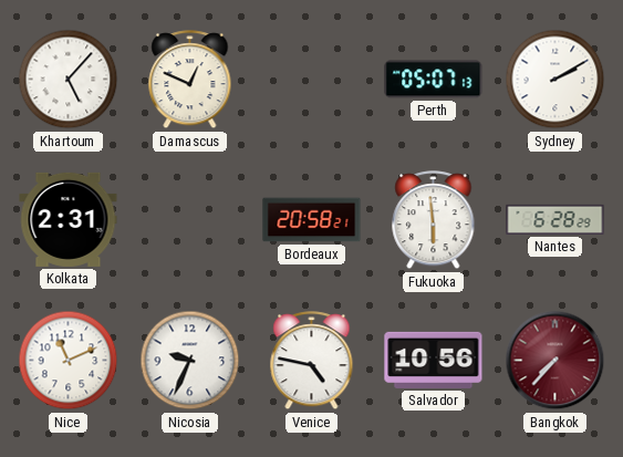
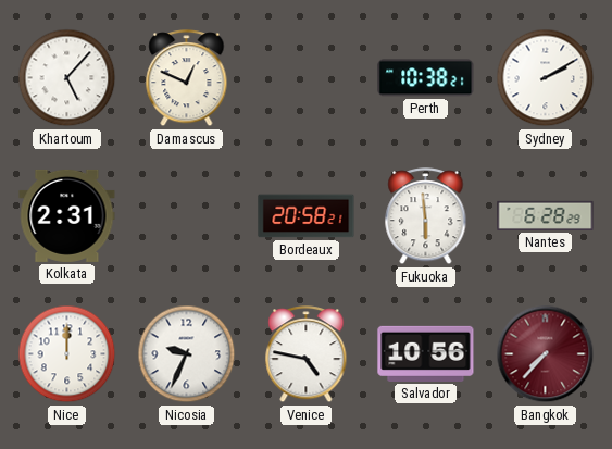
Perth: 05:07 -> 10:38
Nice: 11:11 -> 12:00
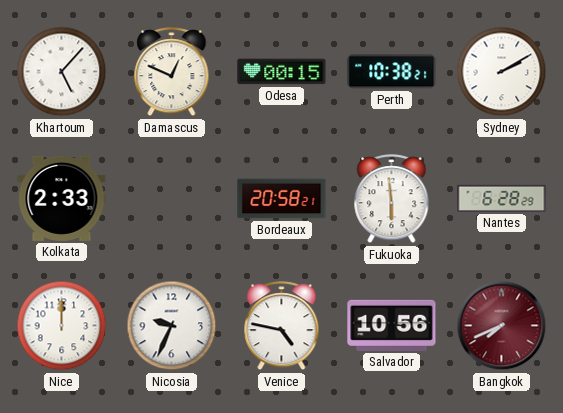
Odesa: none -> 00:15
Kolkata: 2:31 -> 2:33
Bangkok: 7:37 -> 7:41
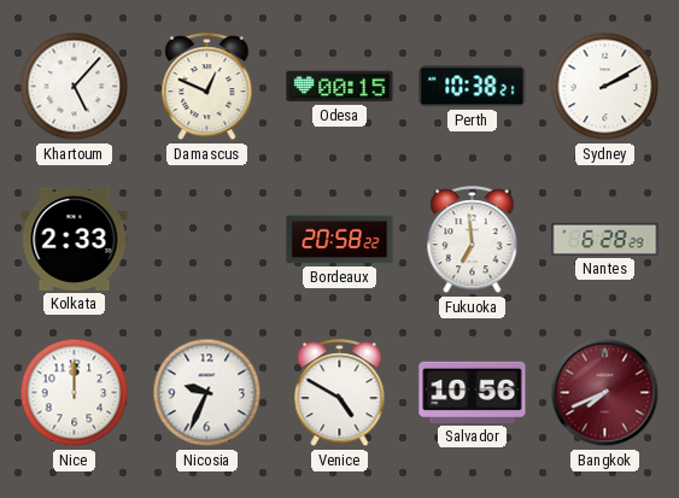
Bordeaux: 20:58:21 -> 20:58:22
Fukuoka: 5:59 -> 6:59
Venice: 4:47 -> 4:50
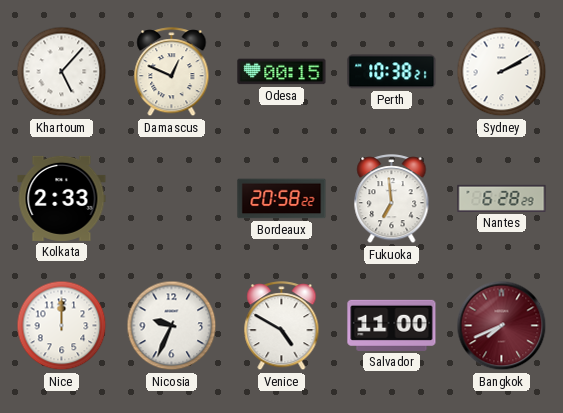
Salvador: 10:56 -> 11:00
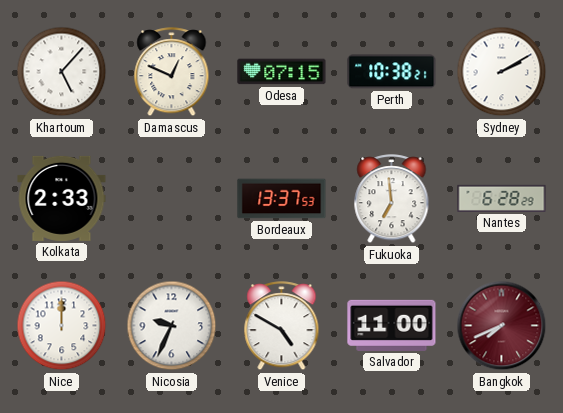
Odesa: 00:15 -> 07:15
Bordeaux: 20:58 -> 13:37
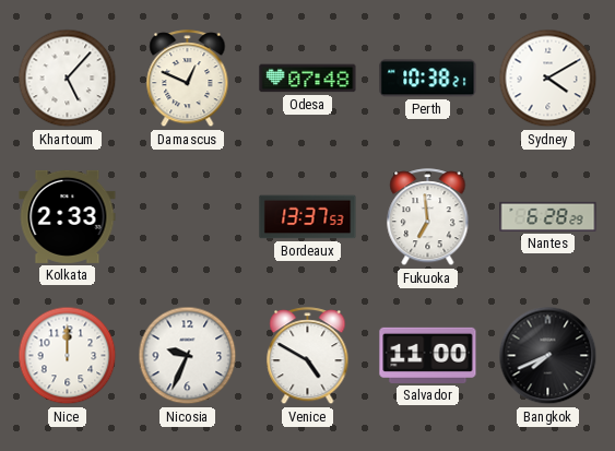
Odesa: 07:15 -> 07:48
Sydney: 2:10 -> 4:10
Bangkok dial: burgundy -> black
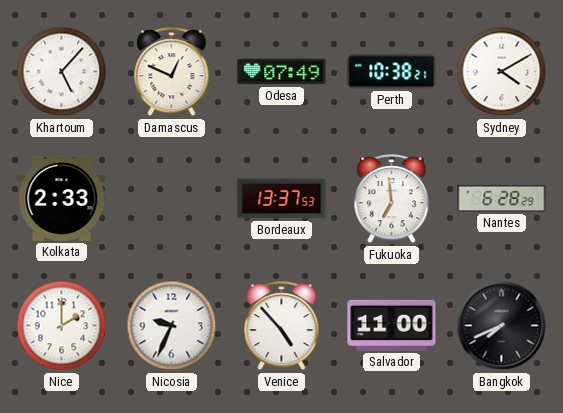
Odesa: 07:48 -> 07:49
Nice: 12:00 -> 2:00
Venice: 4:50 -> 4:53
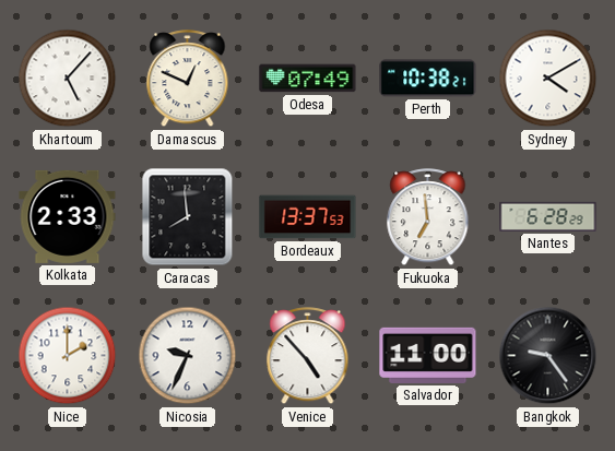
Caracas: none -> 7:59
Bangkok: 7:41 -> 9:24
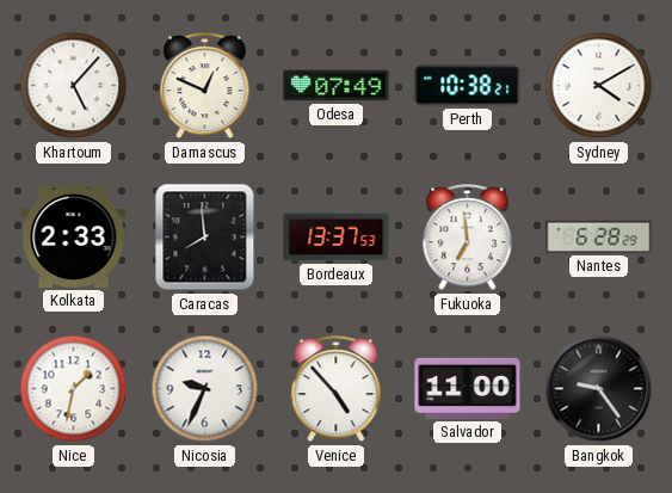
Nice: 2:00 -> 1:32
